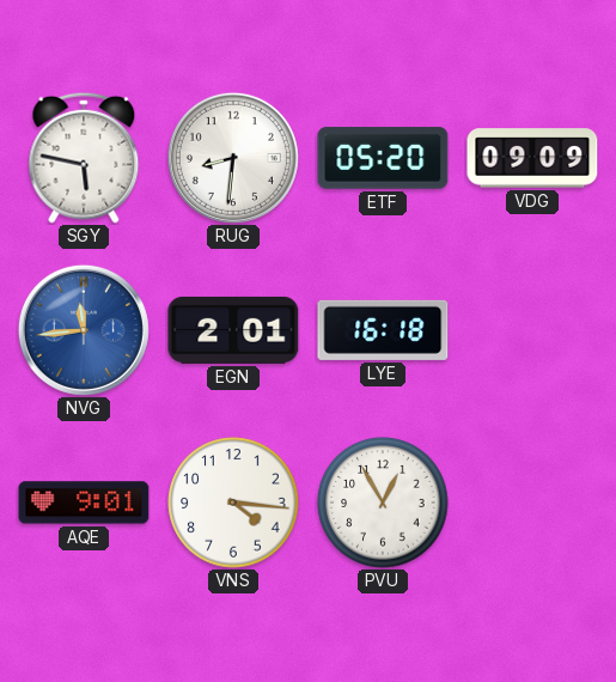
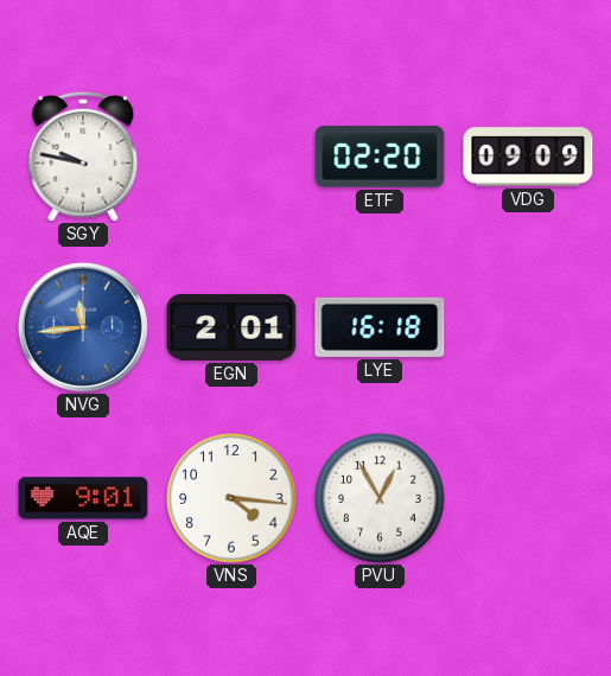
SGY: 5:47 -> 9:47
RUG: 8:31 -> none
ETF: 05:20 -> 02:20
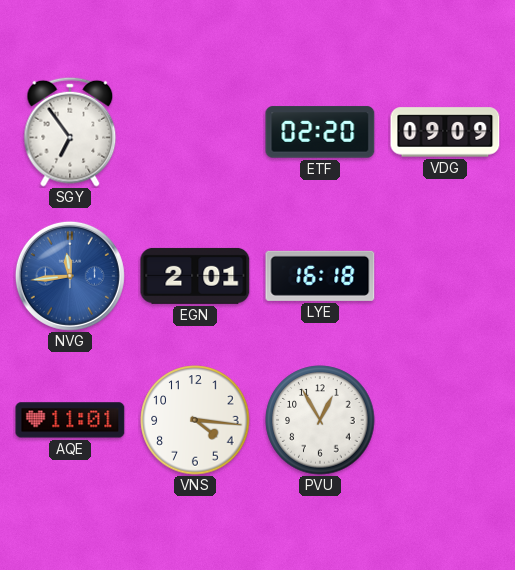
SGY: 9:47 -> 6:54
AQE: 9:01 -> 11:01
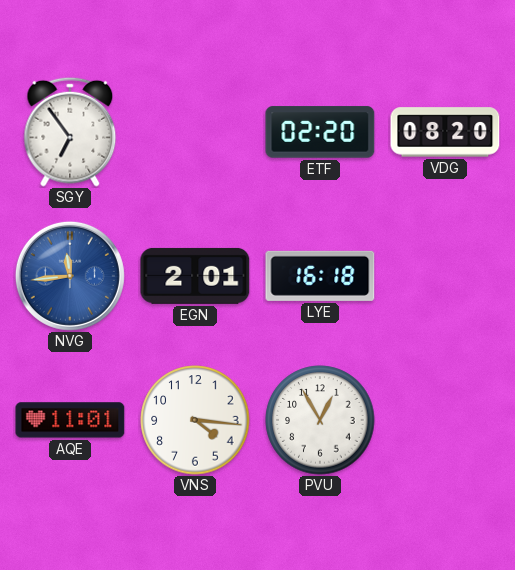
VDG: 09:09 -> 08:20
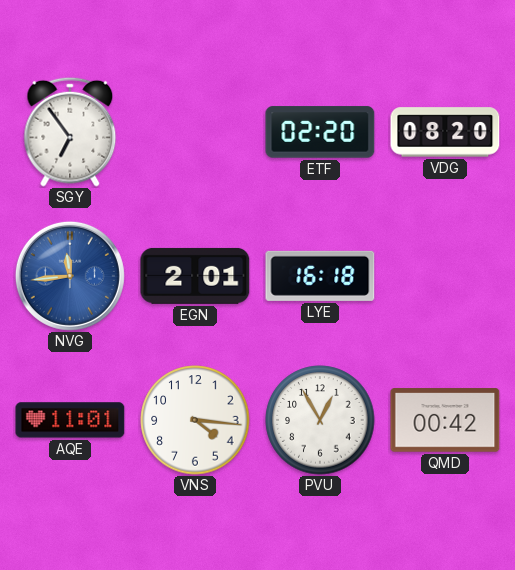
QMD: none -> 00:42
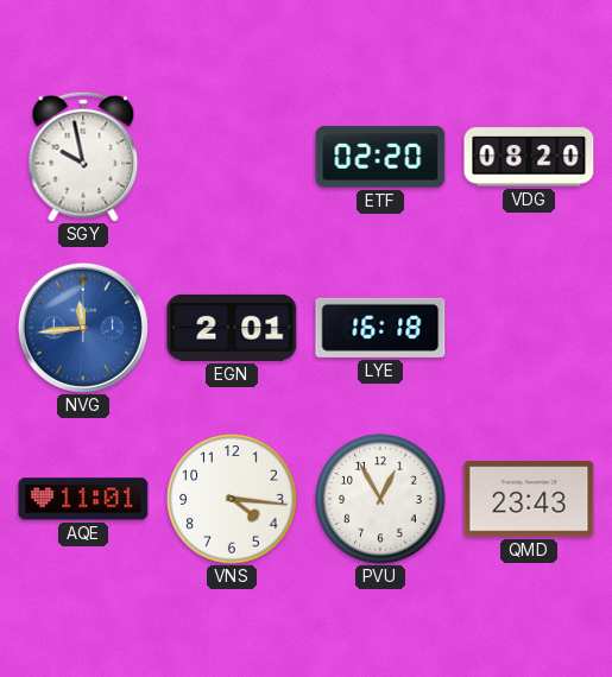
SGY: 6:54 -> 9:58
QMD: 00:42 -> 23:43
